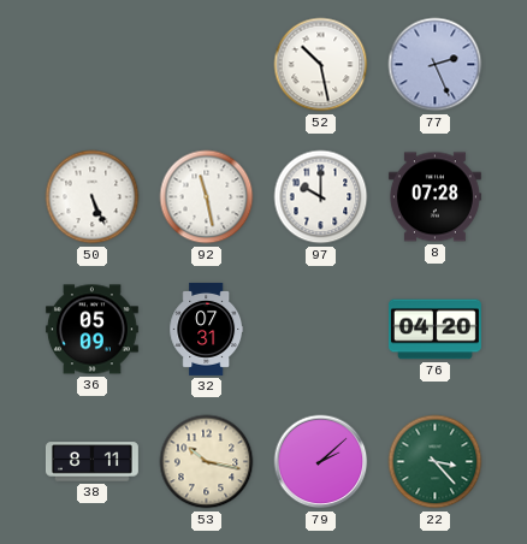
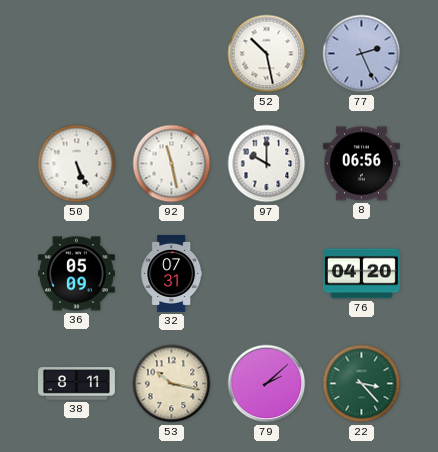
8: 07:28 -> 06:56
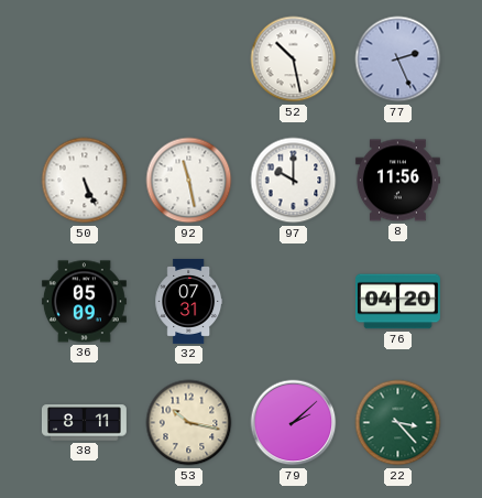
8: 06:56 -> 11:56
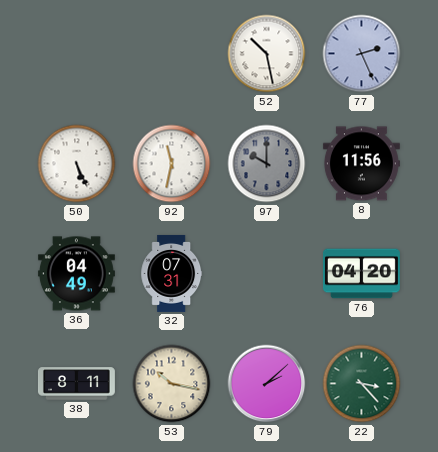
92: 11:28 -> 11:32
97 dial: white -> grey
36: 05:09 -> 04:49
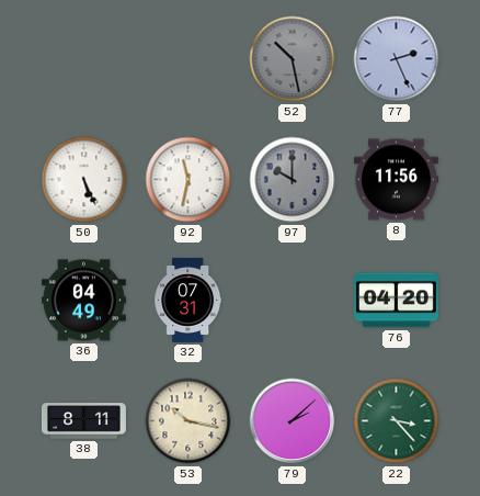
52 dial: white -> grey
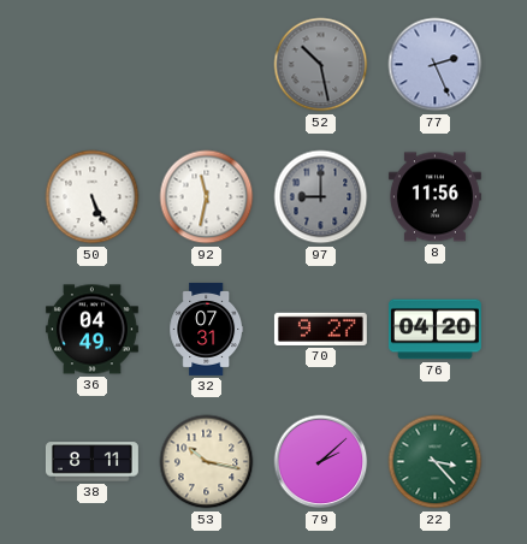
97: 10:00 -> 9:00
70: none -> 9:27
